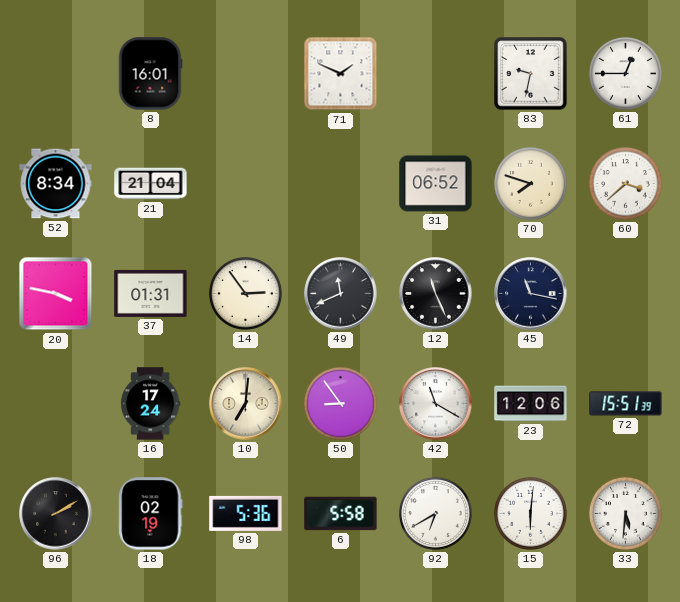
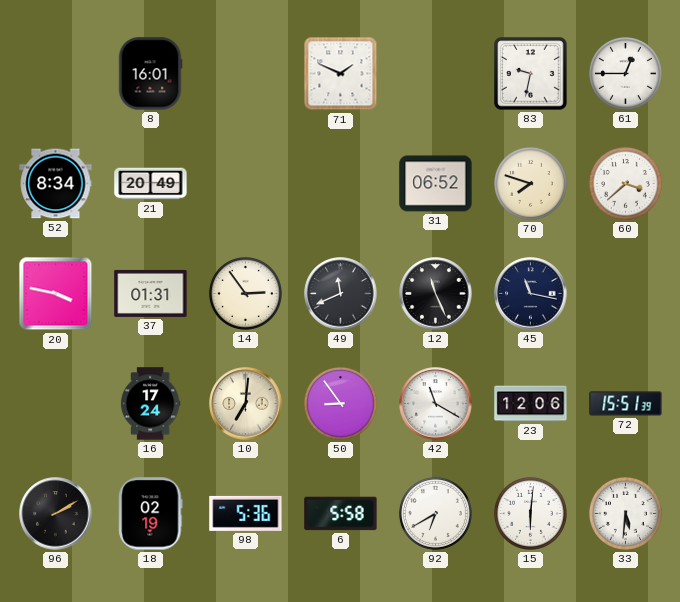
21: 21:04 -> 20:49
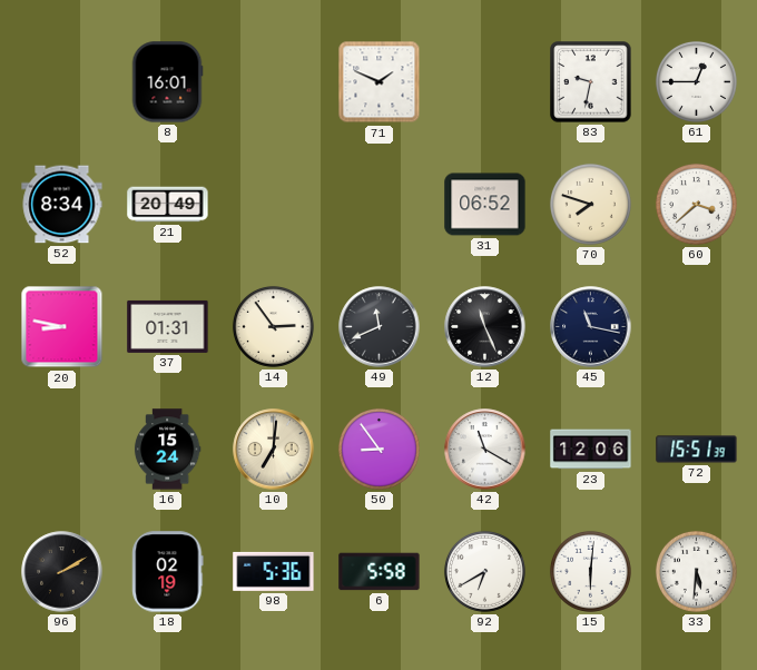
20: 3:47 -> 8:47
16: 17:24 -> 15:24
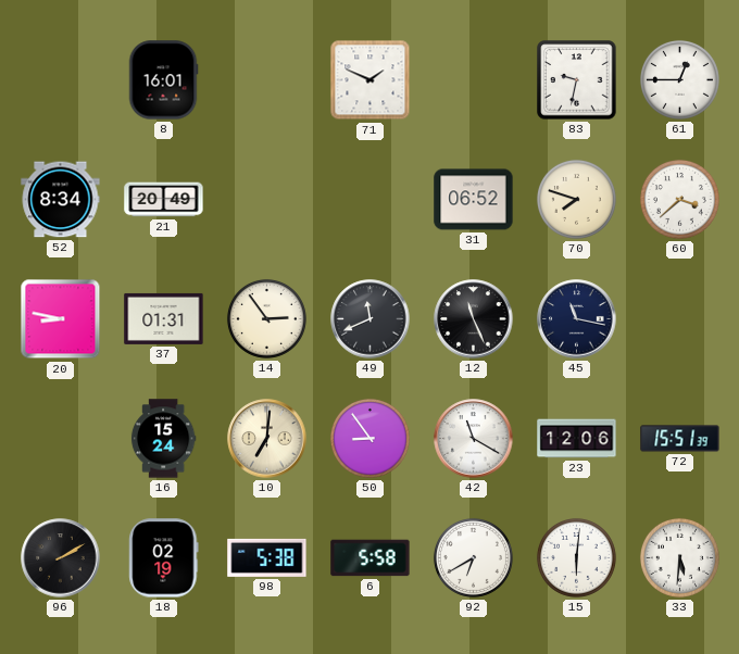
98: 5:36 -> 5:38
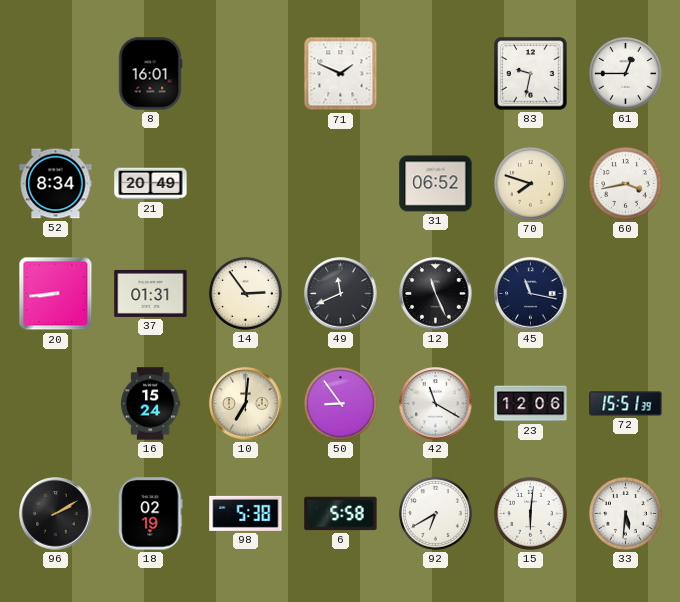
60: 3:38 -> 3:43
20: 8:47 -> 8:44
